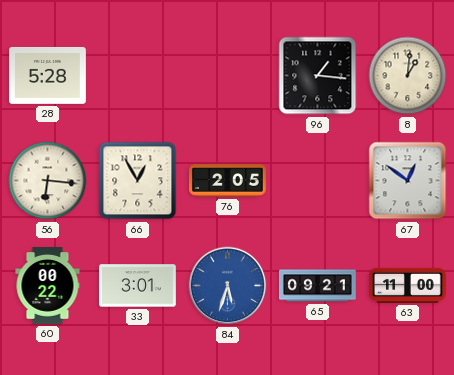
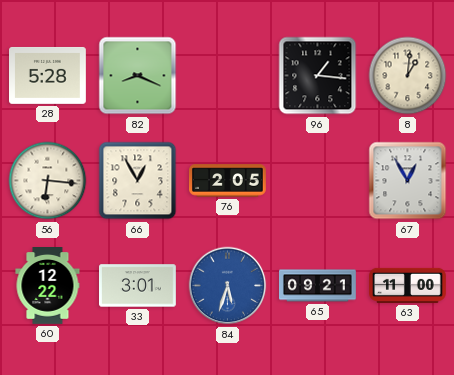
82: none -> 8:19
67: 12:51 -> 12:55
60: 00:22 -> 12:22
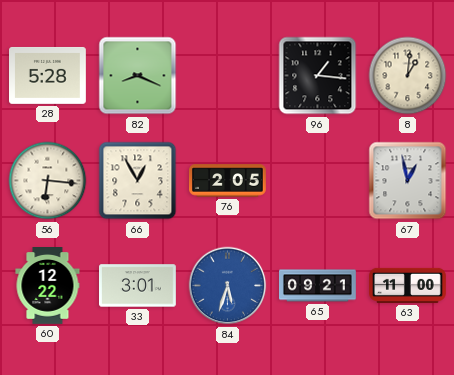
67: 12:55 -> 12:58
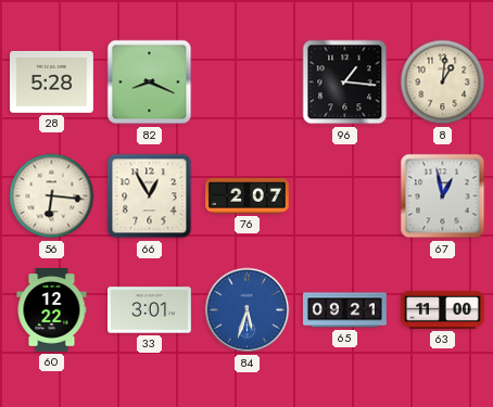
76: 2:05 -> 2:07
